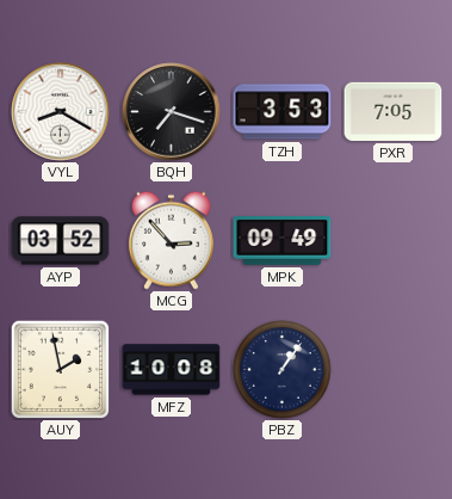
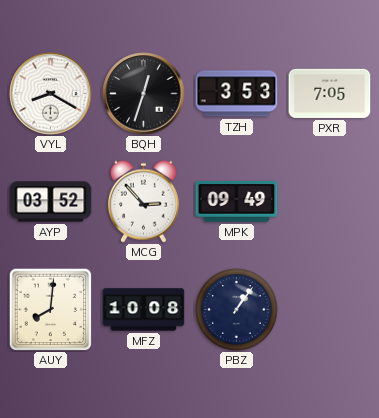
BQH: 7:18 -> 12:33
AUY: 1:58 -> 8:01
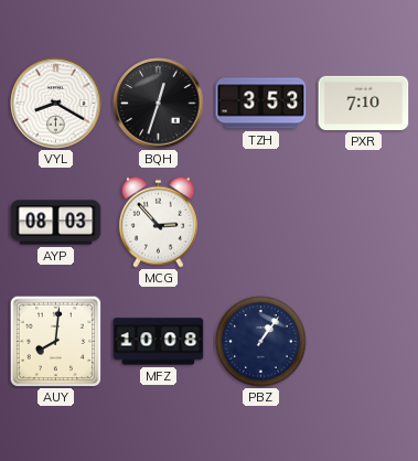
PXR: 7:05 -> 7:10
AYP: 03:52 -> 08:03
MPK: 09:49 -> none
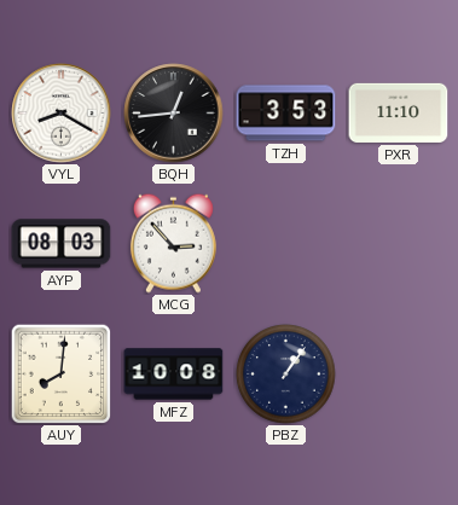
BQH: 12:33 -> 12:44
PXR: 7:10 -> 11:10
